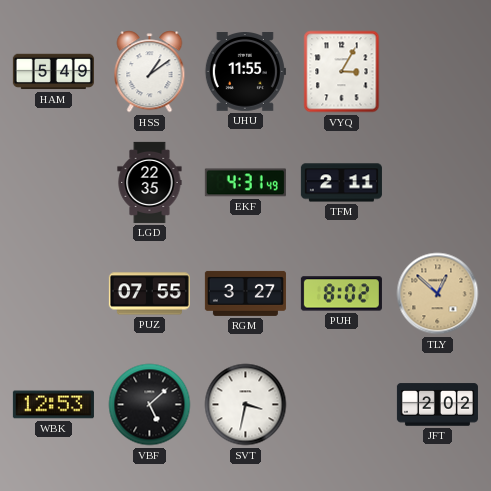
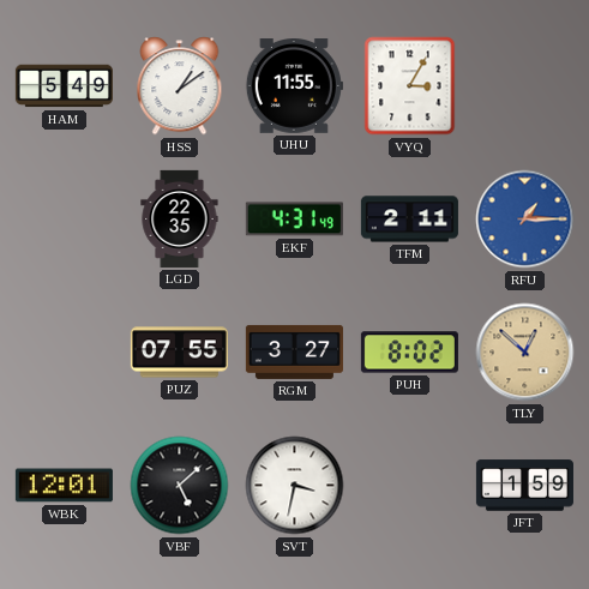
RFU: none -> 1:15
WBK: 12:53 -> 12:01
JFT: 2:02 -> 1:59
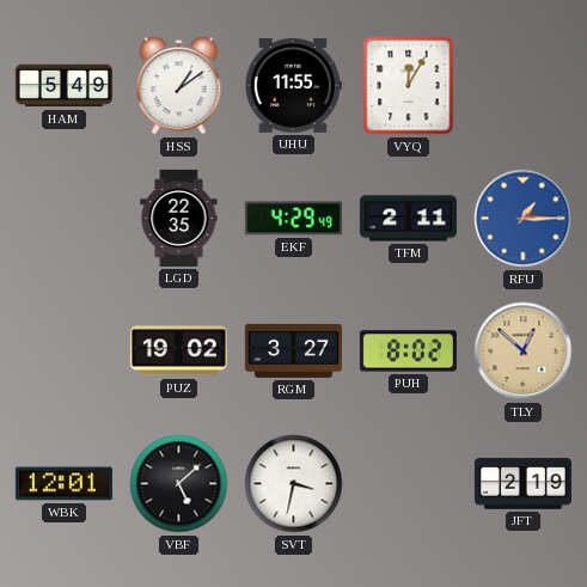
VYQ: 3:05 -> 12:05
EKF: 4:31 -> 4:29
PUZ: 07:55 -> 19:02
JFT: 1:59 -> 2:19
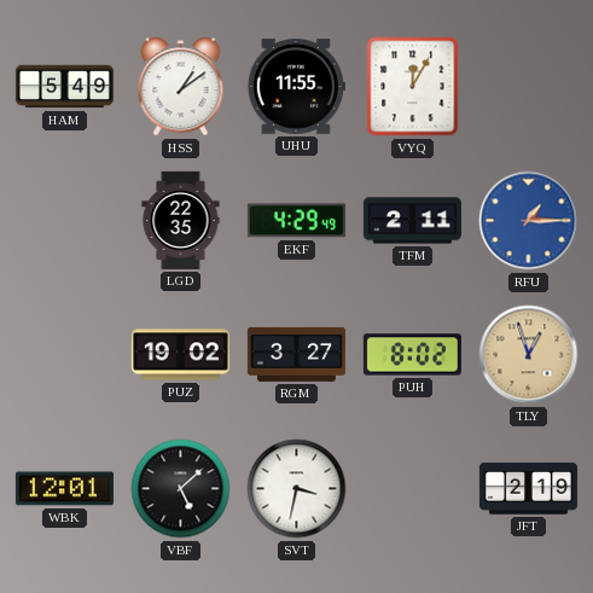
TLY: 12:52 -> 12:57
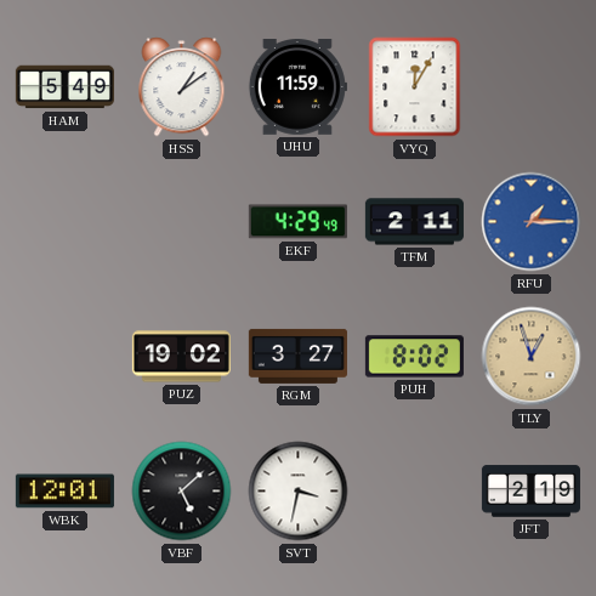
UHU: 11:55 -> 11:59
LGD: 22:35 -> none
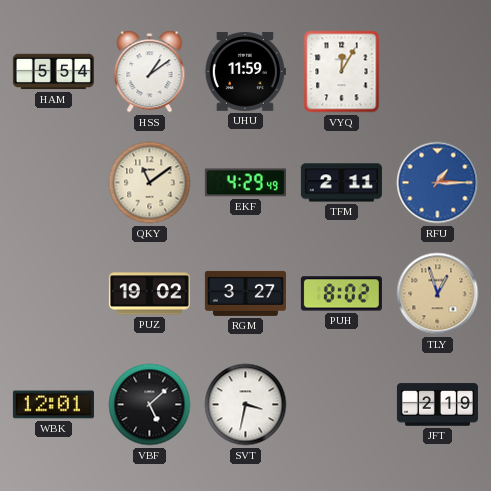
HAM: 5:49 -> 5:54
QKY: none -> 11:09
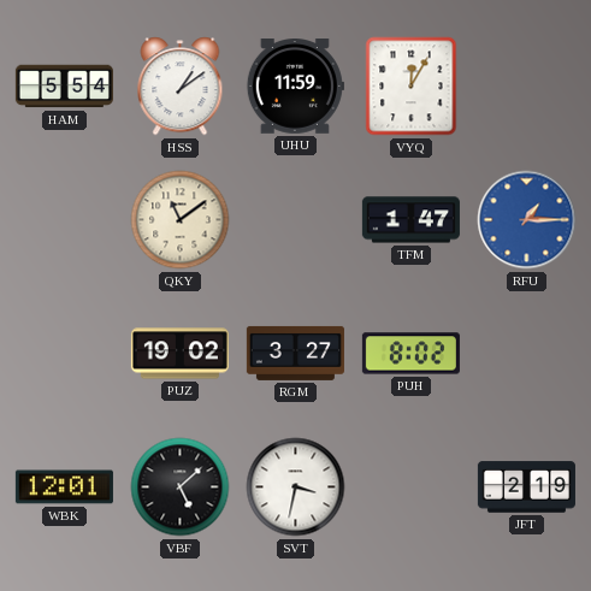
EKF: 4:29 -> none
TFM: 2:11 -> 1:47
TLY: 12:57 -> none
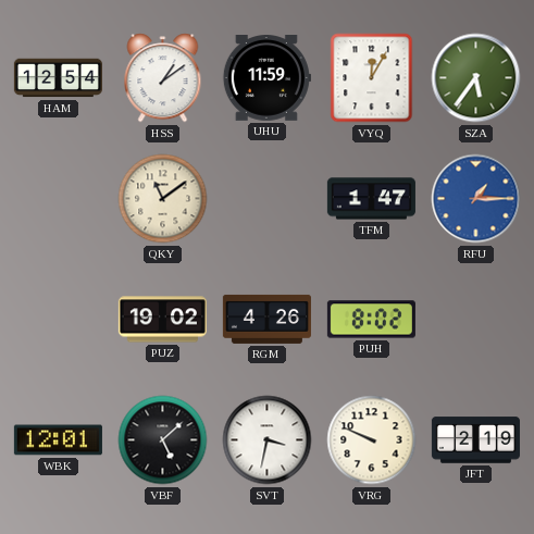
HAM: 5:54 -> 12:54
SZA: none -> 5:36
RGM: 3:27 -> 4:26
VRG: none -> 9:49
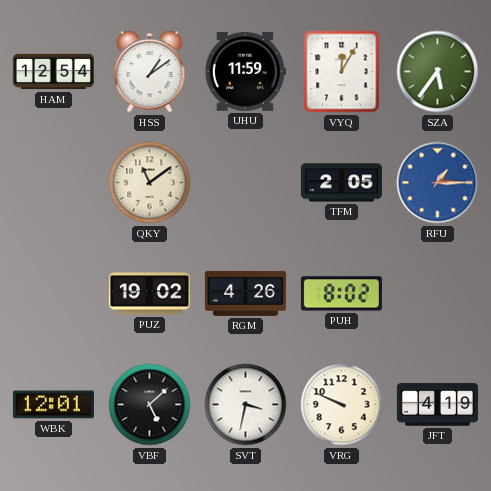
TFM: 1:47 -> 2:05
JFT: 2:19 -> 4:19
